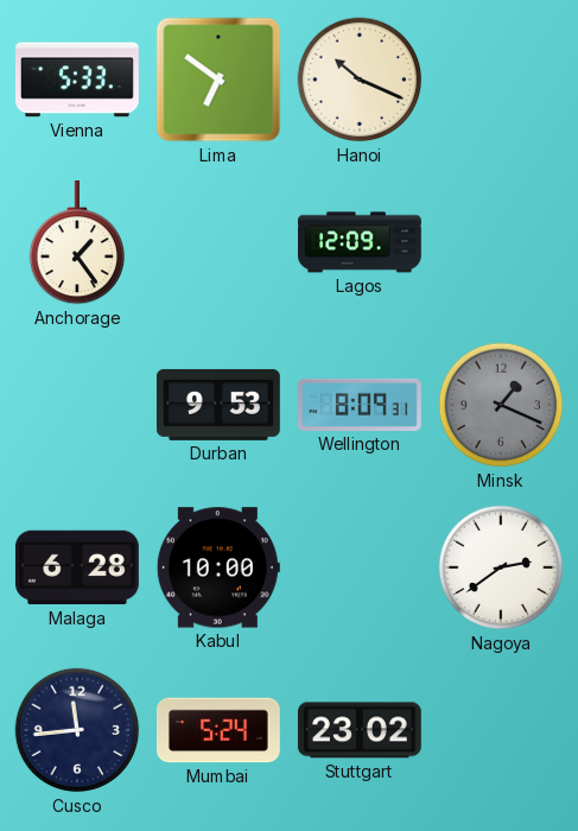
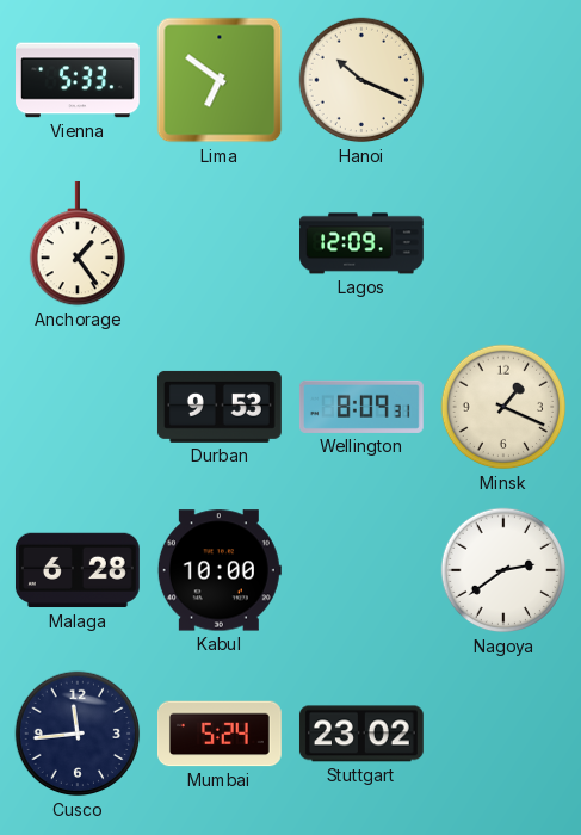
Minsk dial: grey -> cream
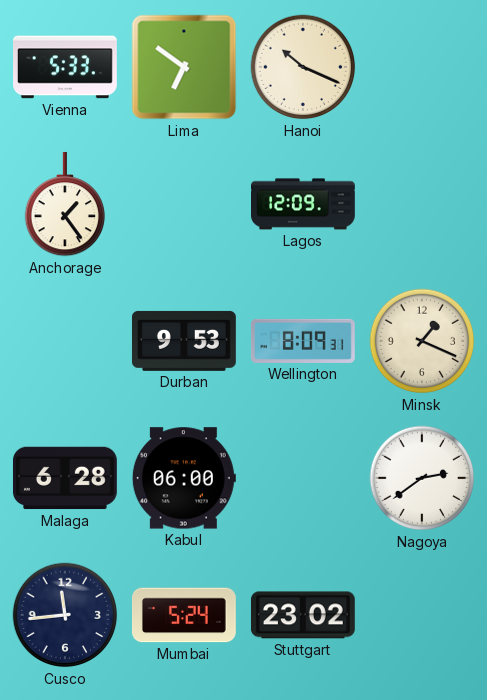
Kabul: 10:00 -> 06:00
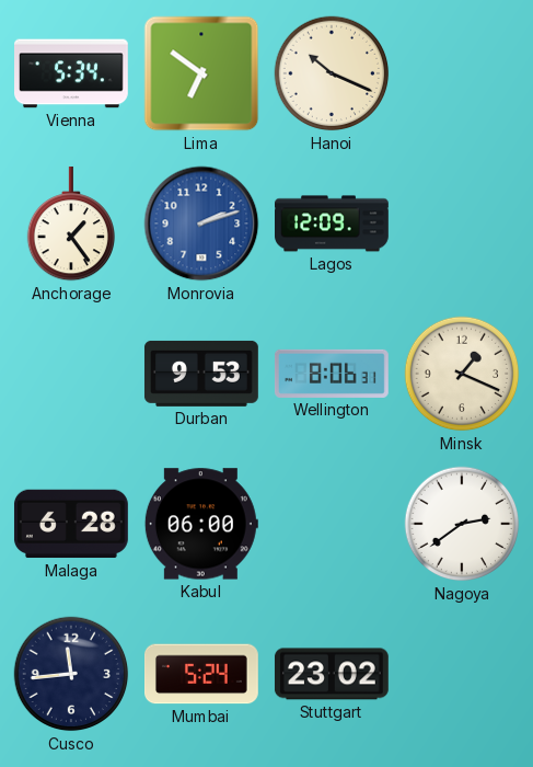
Vienna: 5:33 -> 5:34
Monrovia: none -> 2:12
Wellington: 8:09 -> 8:06
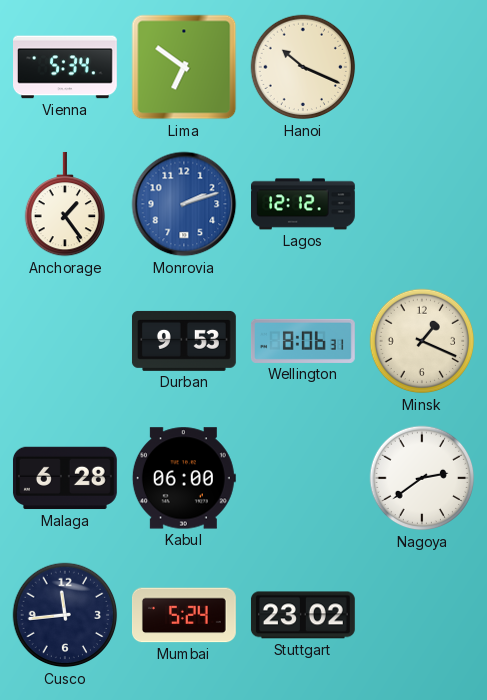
Lagos: 12:09 -> 12:12
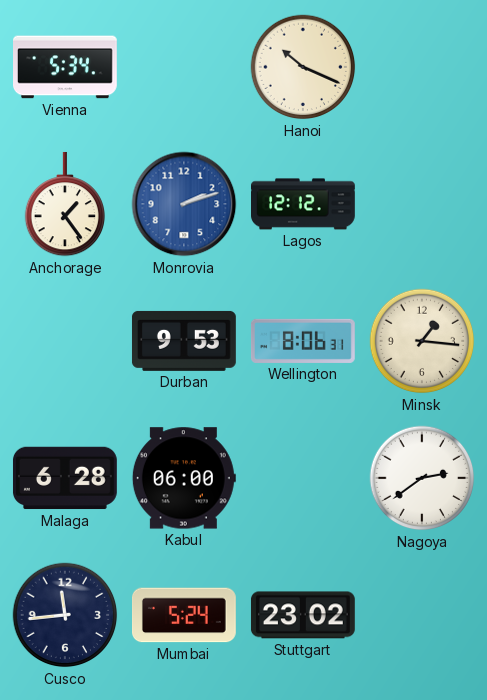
Lima: 6:51 -> none
Minsk: 1:19 -> 1:16
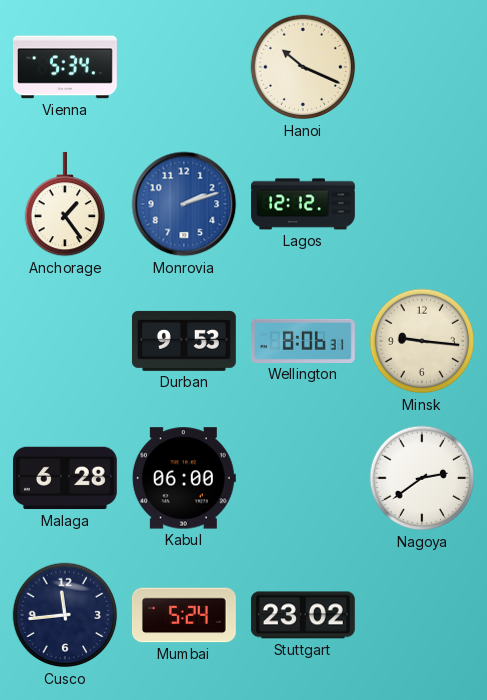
Minsk: 1:16 -> 9:16
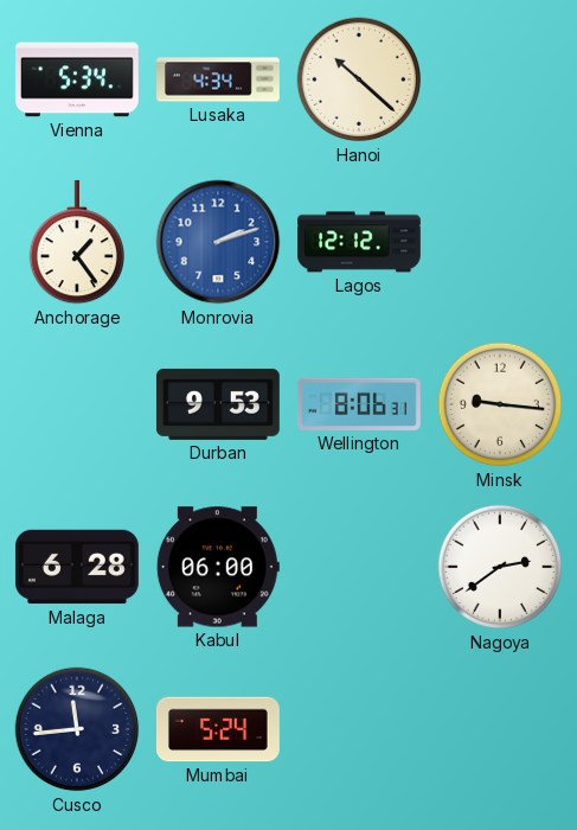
Lusaka: none -> 4:34
Hanoi: 10:19 -> 10:22
Stuttgart: 23:02 -> none
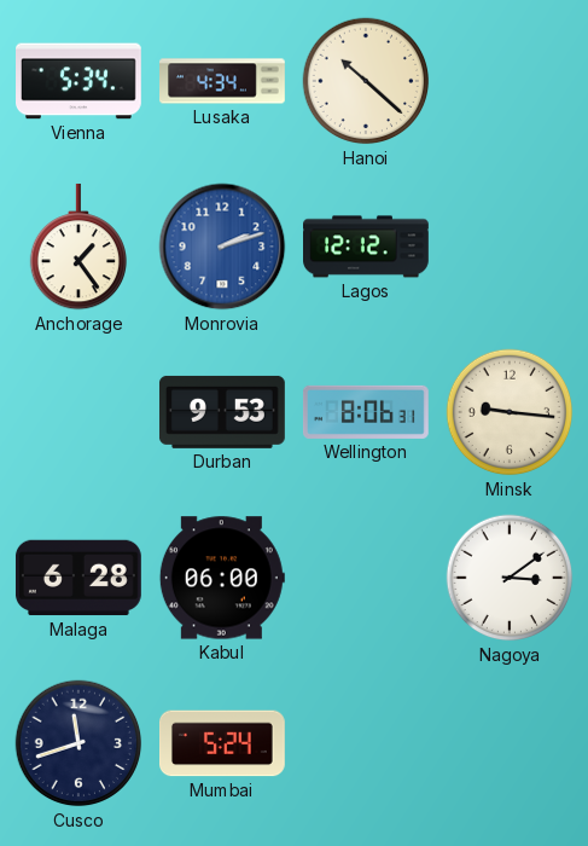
Nagoya: 2:39 -> 3:09
Cusco: 11:44 -> 11:42
